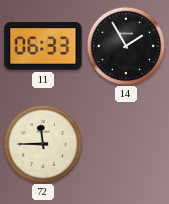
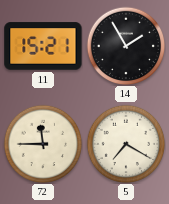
11: 06:33 -> 15:21
5: none -> 7:20
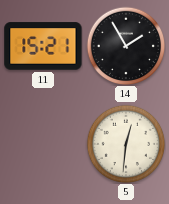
72: 11:45 -> none
5: 7:20 -> 12:31
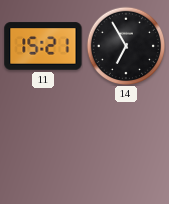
14: 1:55 -> 6:55
5: 12:31 -> none
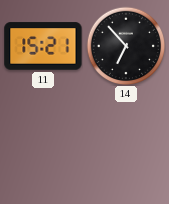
14: 6:55 -> 6:53
